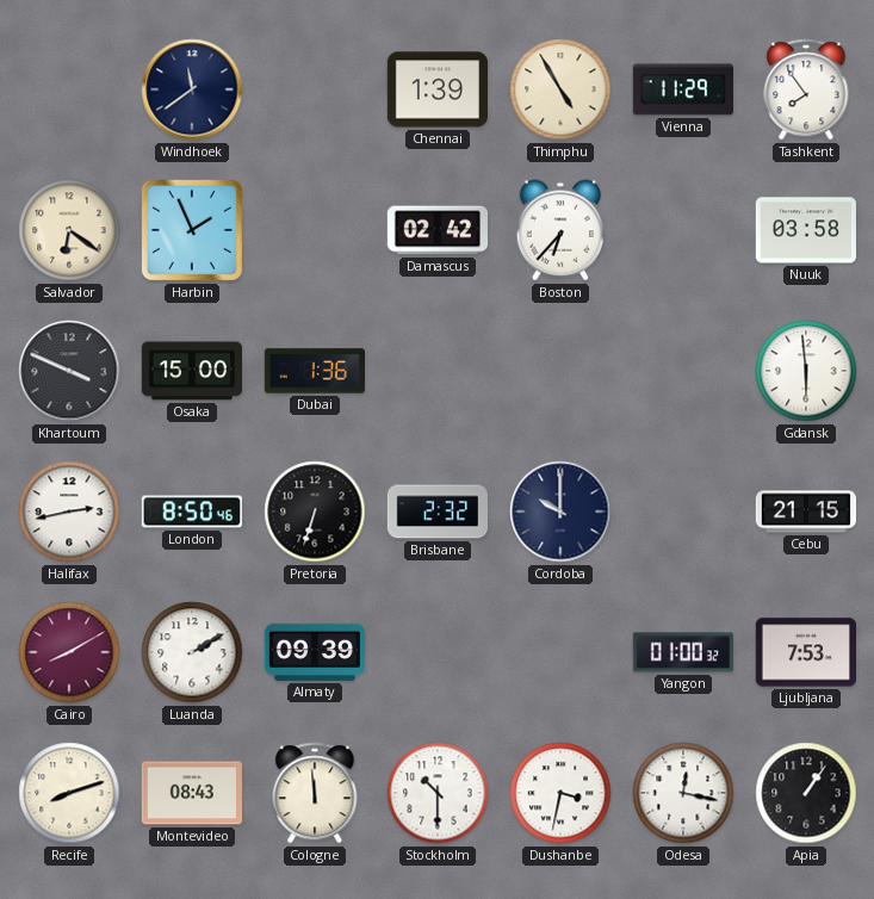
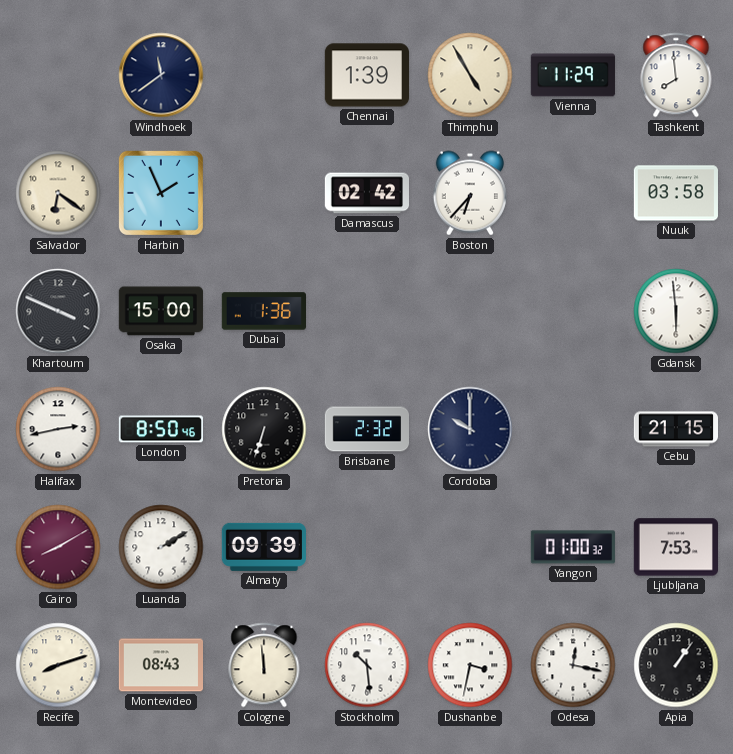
Tashkent: 7:54 -> 7:59
Stockholm: 10:30 -> 10:29
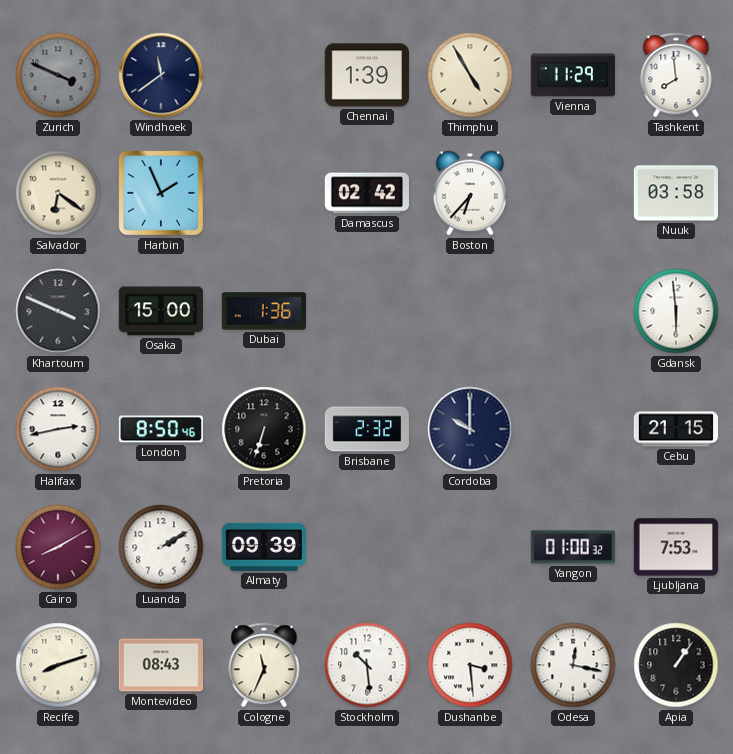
Zurich: none -> 3:49
Cologne: 11:59 -> 11:34
Dushanbe: 3:32 -> 3:29
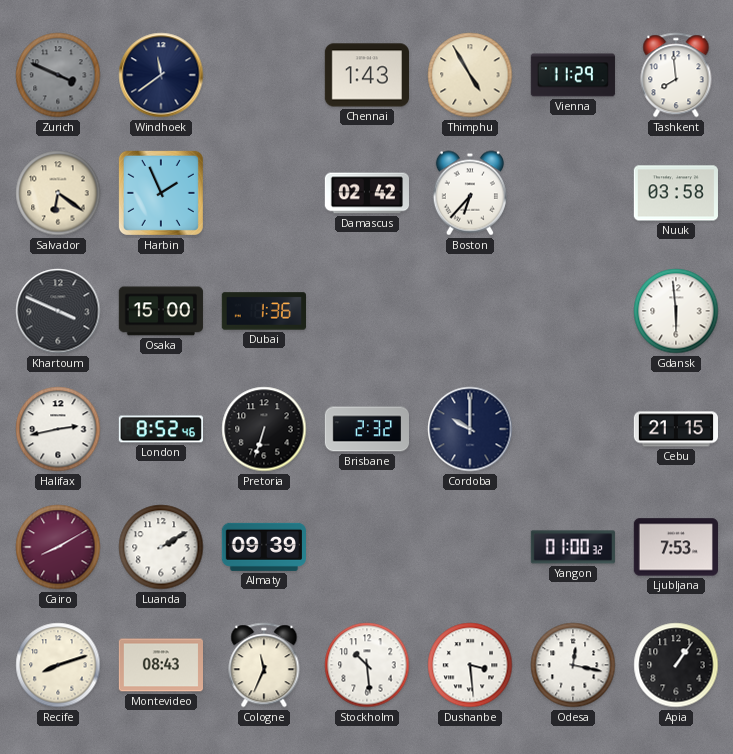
Chennai: 1:39 -> 1:43
London: 8:50 -> 8:52
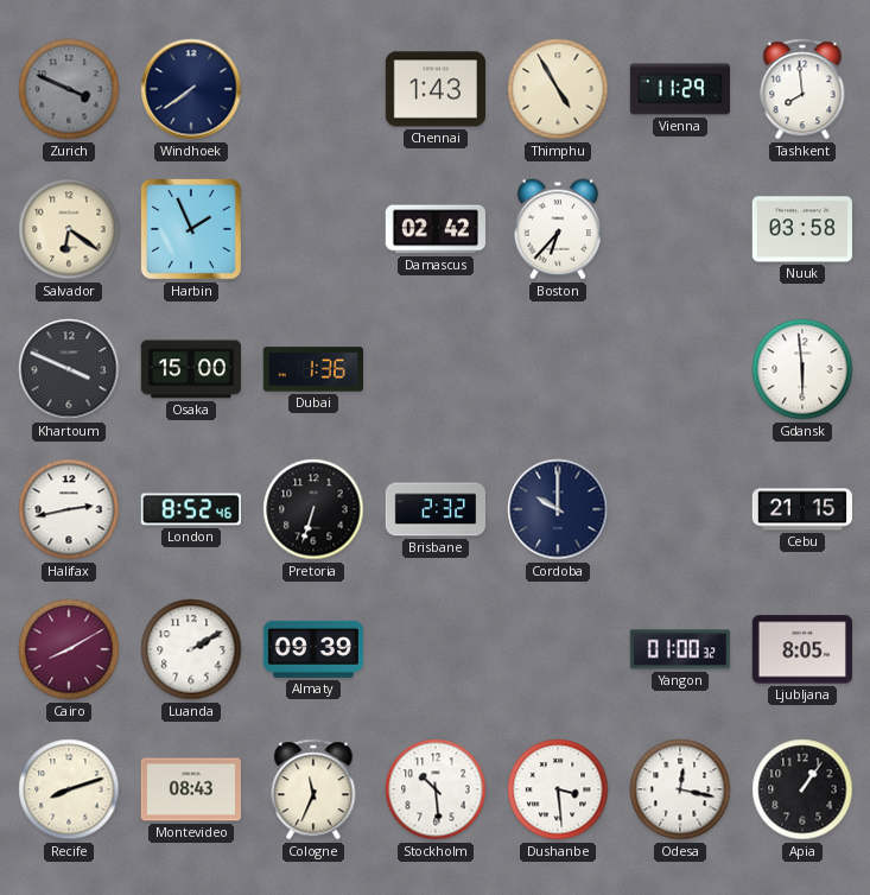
Windhoek: 11:39 -> 7:39
Ljubljana: 7:53 -> 8:05
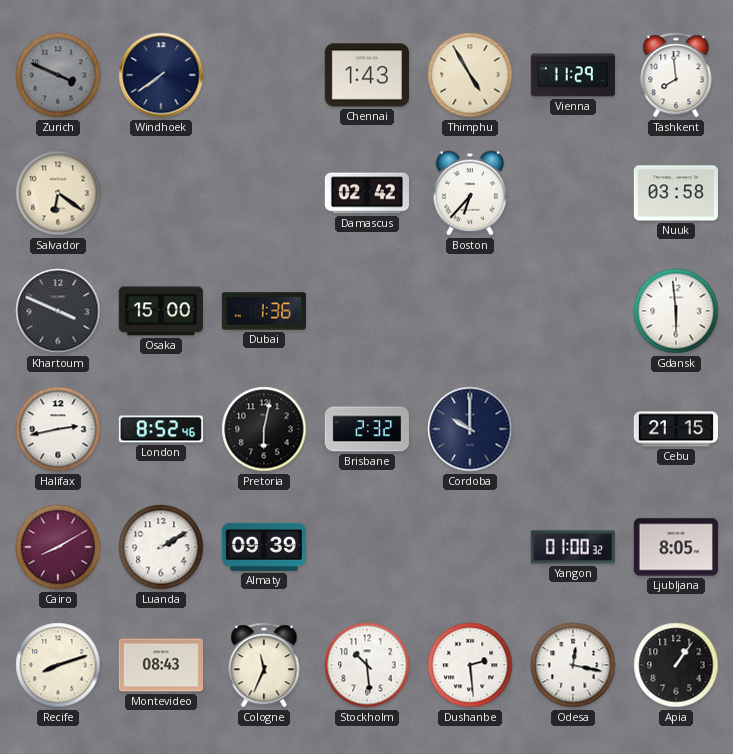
Harbin: 1:56 -> none
Pretoria: 6:33 -> 6:02
Dushanbe: 3:29 -> 2:29
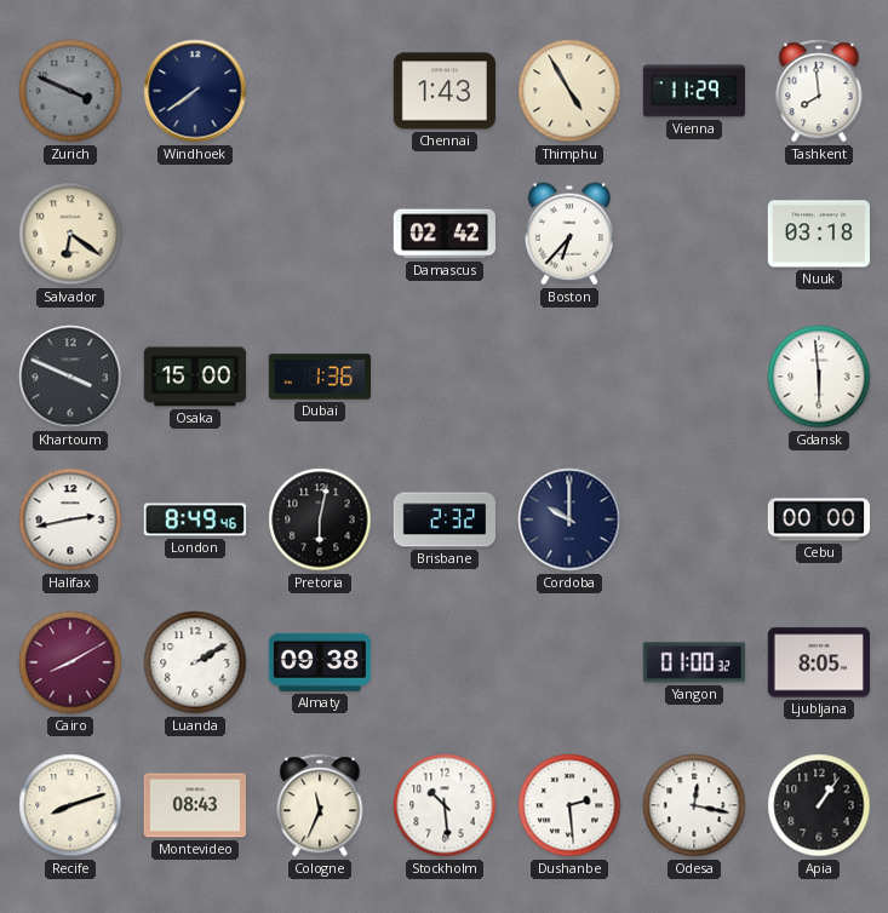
Nuuk: 03:58 -> 03:18
London: 8:52 -> 8:49
Cebu: 21:15 -> 00:00
Almaty: 09:39 -> 09:38
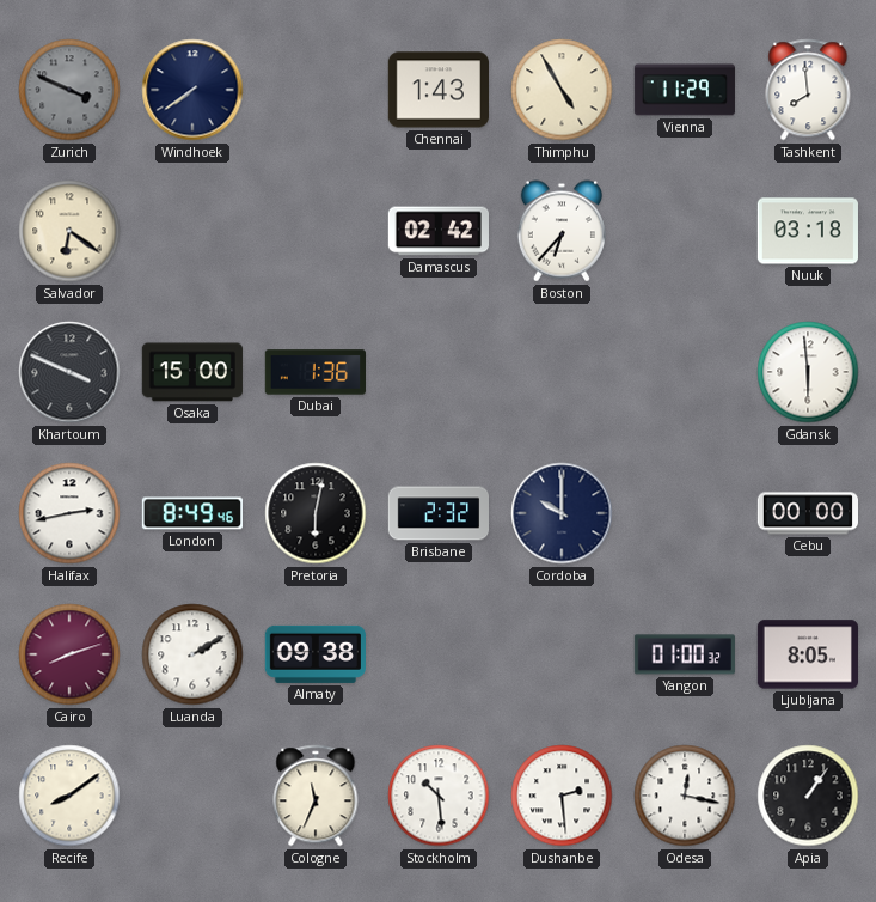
Cairo: 8:10 -> 8:12
Recife: 8:12 -> 8:09
Montevideo: 08:43 -> none
